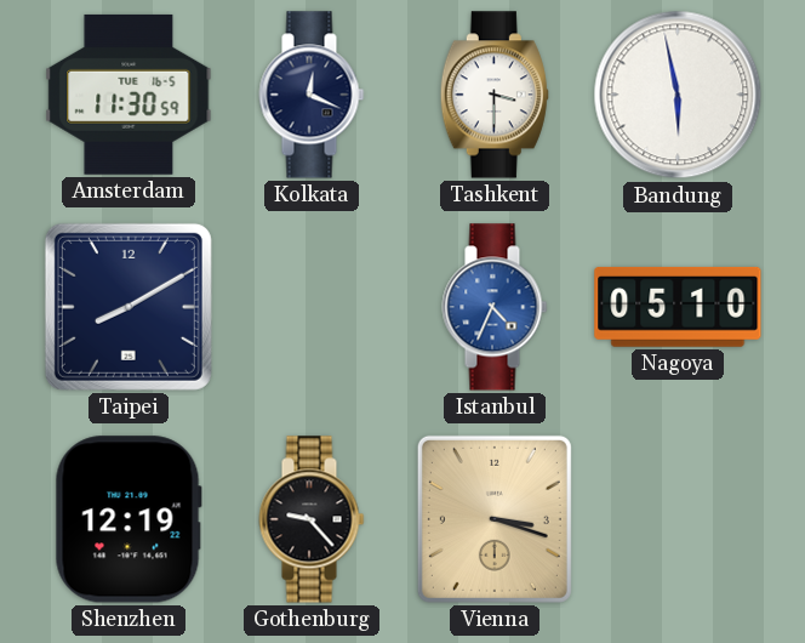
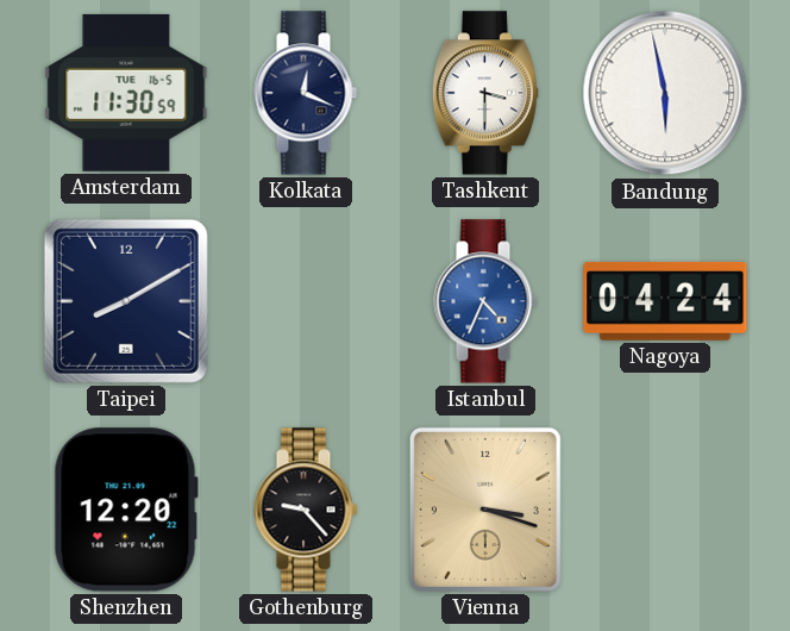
Nagoya: 05:10 -> 04:24
Shenzhen: 12:19 -> 12:20
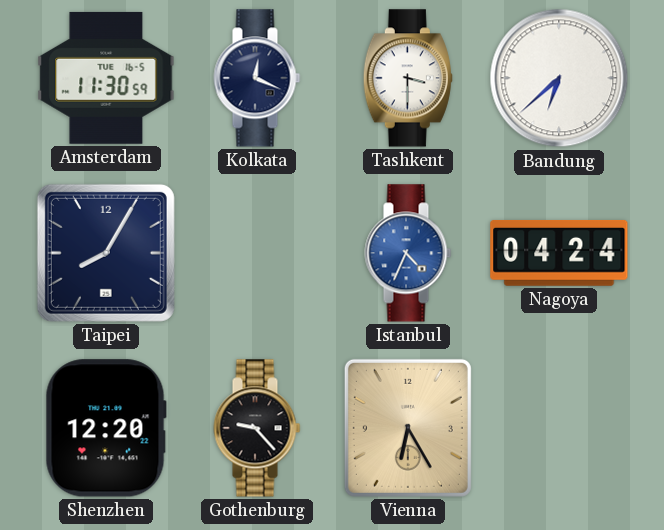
Bandung: 5:58 -> 6:38
Taipei: 8:10 -> 8:05
Vienna: 3:18 -> 6:25
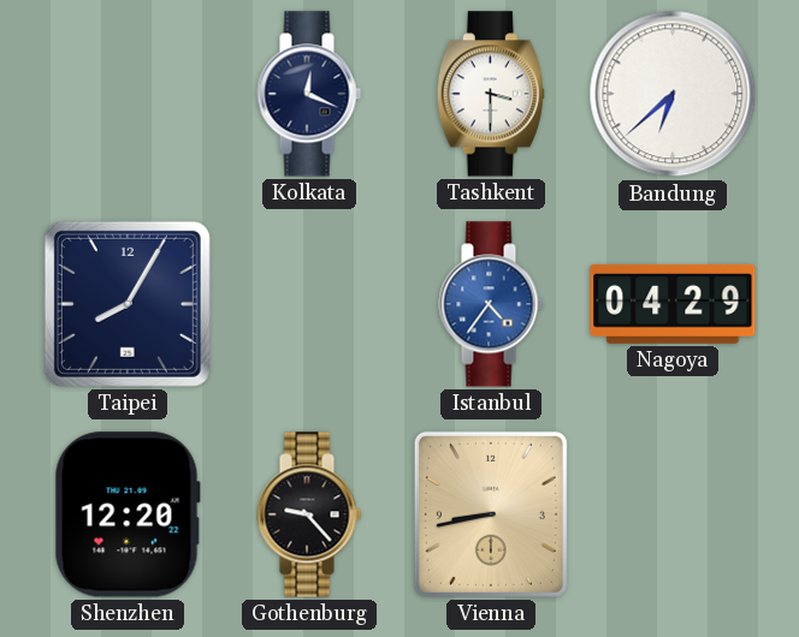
Amsterdam: 11:30 -> none
Istanbul: 4:34 -> 4:36
Nagoya: 04:24 -> 04:29
Vienna: 6:25 -> 8:43
